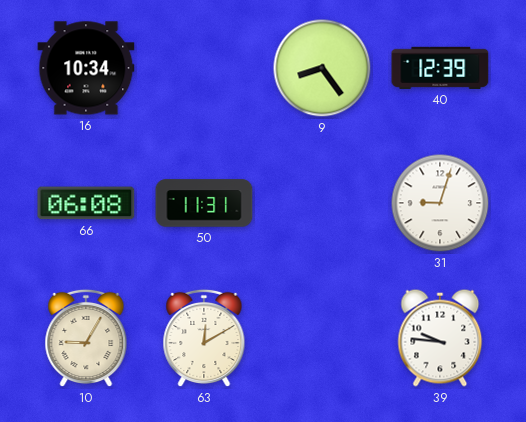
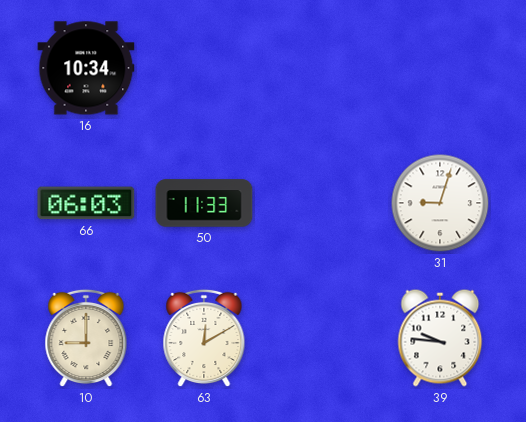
9: 8:24 -> none
40: 12:39 -> none
66: 06:08 -> 06:03
50: 11:31 -> 11:33
10: 9:05 -> 9:00
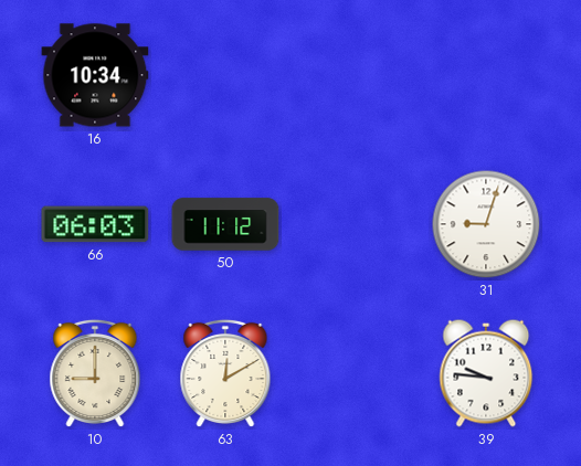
50: 11:33 -> 11:12
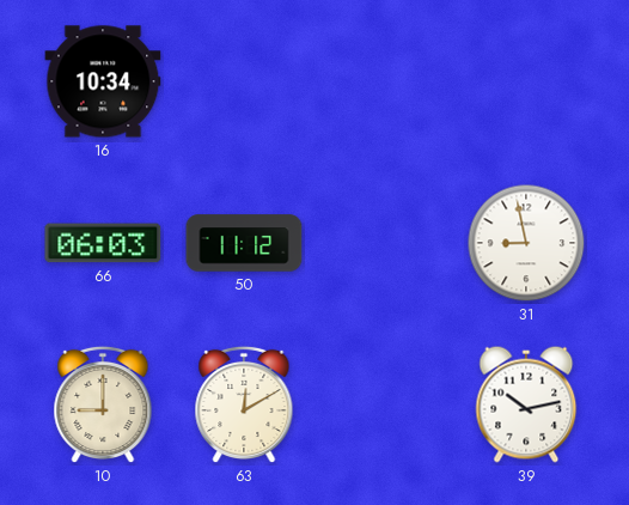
31: 9:03 -> 8:58
39: 9:46 -> 10:13
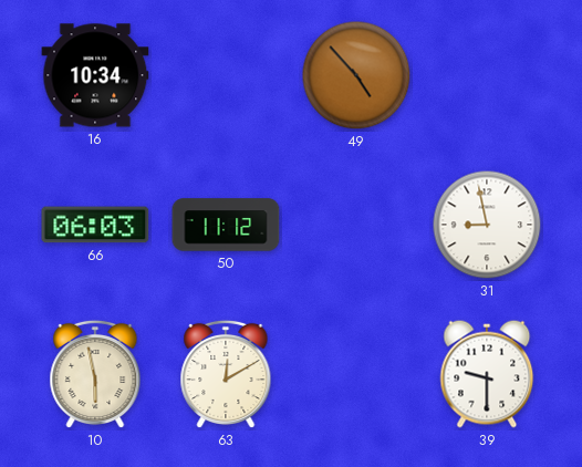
49: none -> 4:53
10: 9:00 -> 5:58
39: 10:13 -> 9:30
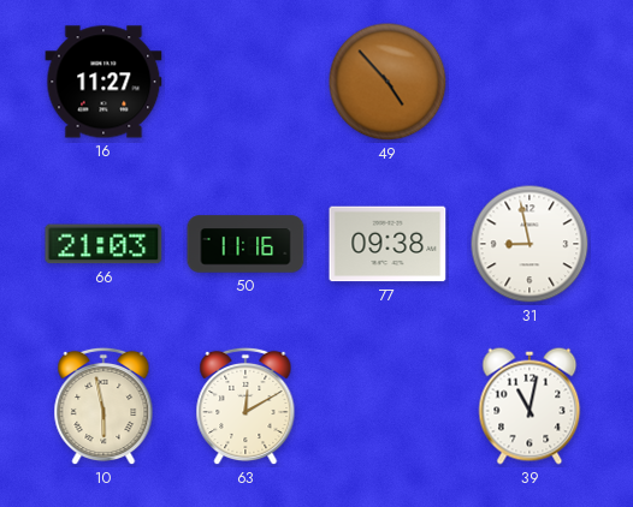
16: 10:34 -> 11:27
66: 06:03 -> 21:03
50: 11:12 -> 11:16
77: none -> 09:38
39: 9:30 -> 11:02
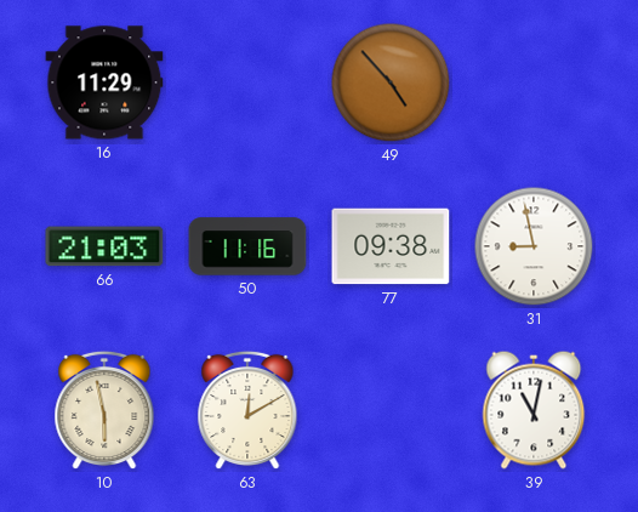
16: 11:27 -> 11:29
